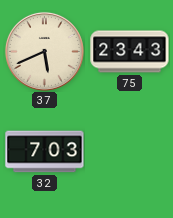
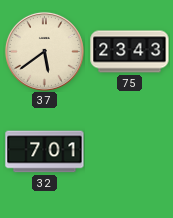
37: 5:41 -> 5:39
32: 7:03 -> 7:01
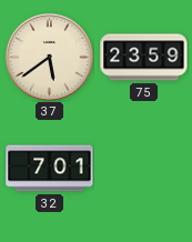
75: 23:43 -> 23:59
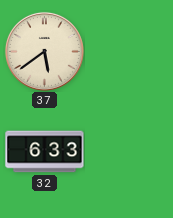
75: 23:59 -> none
32: 7:01 -> 6:33
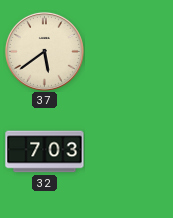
32: 6:33 -> 7:03
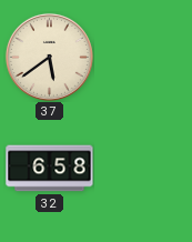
32: 7:03 -> 6:58
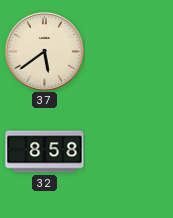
32: 6:58 -> 8:58
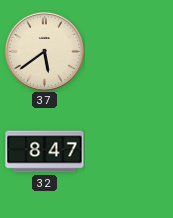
32: 8:58 -> 8:47
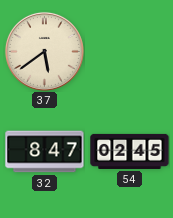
54: none -> 02:45
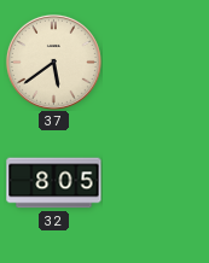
32: 8:47 -> 8:05
54: 02:45 -> none
